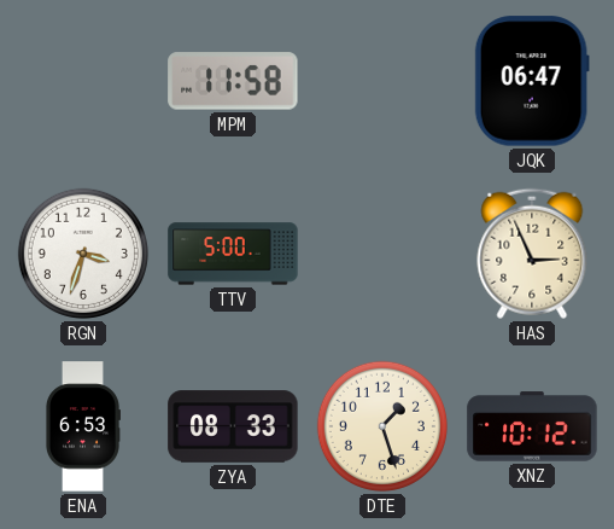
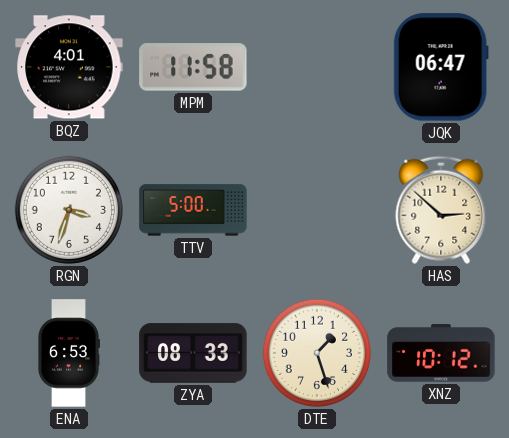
BQZ: none -> 4:01
HAS: 2:56 -> 2:52
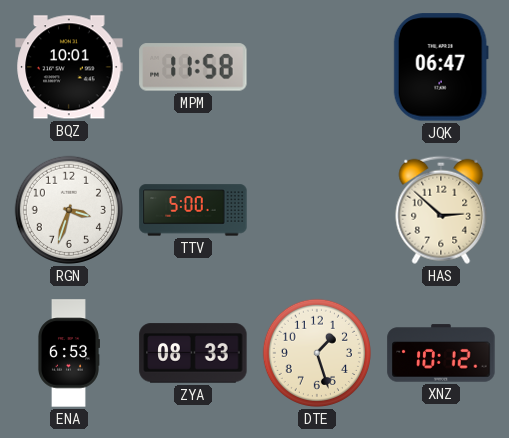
BQZ: 4:01 -> 10:01
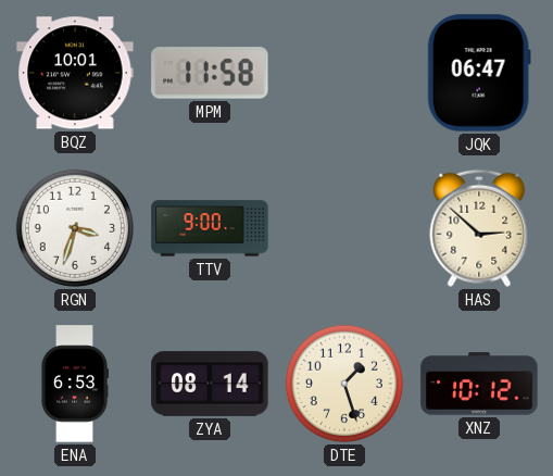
TTV: 5:00 -> 9:00
ZYA: 08:33 -> 08:14
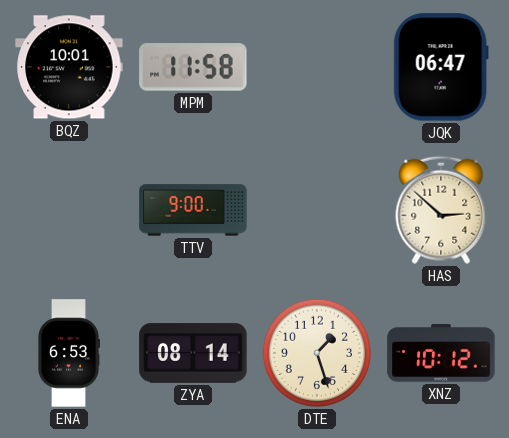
RGN: 3:33 -> none
